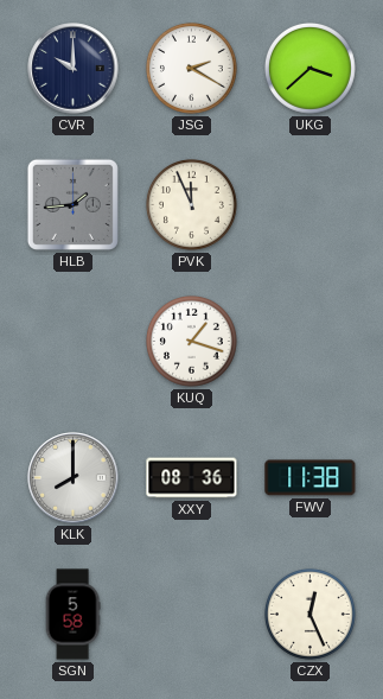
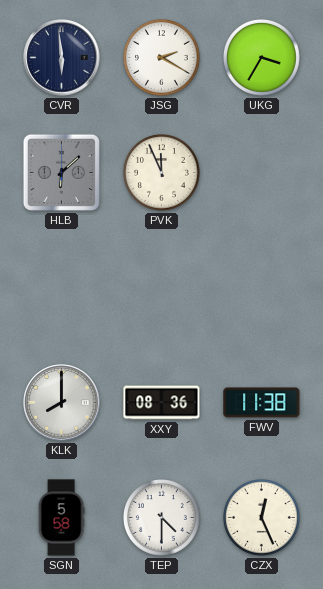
CVR: 10:00 -> 5:59
UKG: 3:38 -> 3:35
HLB: 1:44 -> 6:08
KUQ: 1:18 -> none
TEP: none -> 4:30
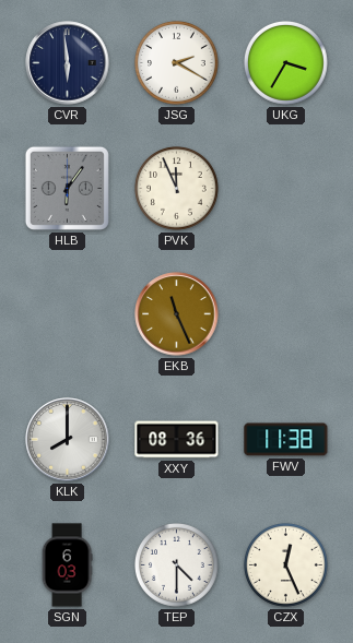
HLB: 6:08 -> 6:06
EKB: none -> 11:26
SGN: 5:58 -> 6:03
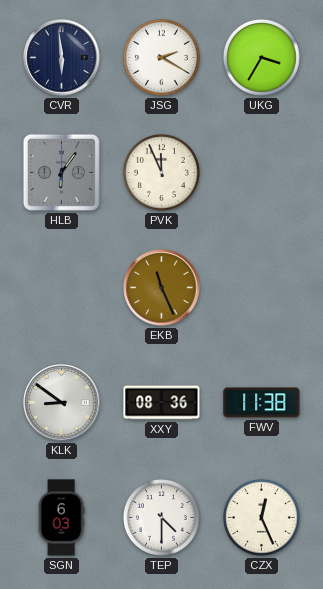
KLK: 8:00 -> 8:51
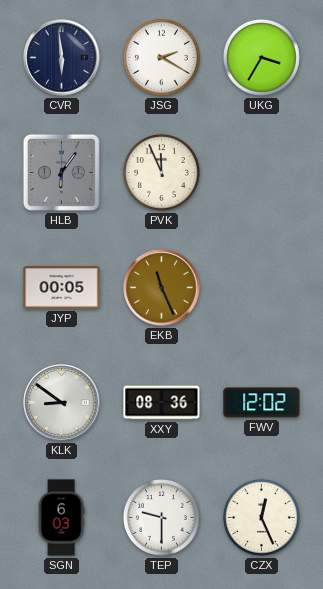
JYP: none -> 00:05
FWV: 11:38 -> 12:02
TEP: 4:30 -> 9:30
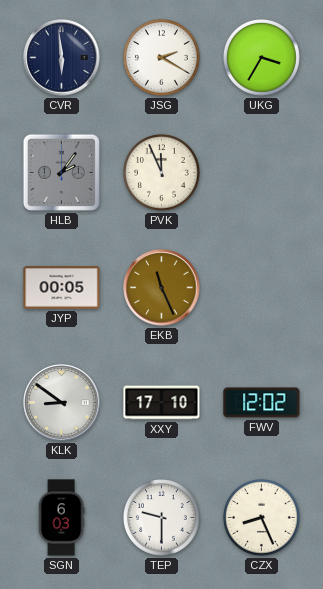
HLB: 6:06 -> 2:06
XXY: 08:36 -> 17:10
CZX: 12:26 -> 8:26
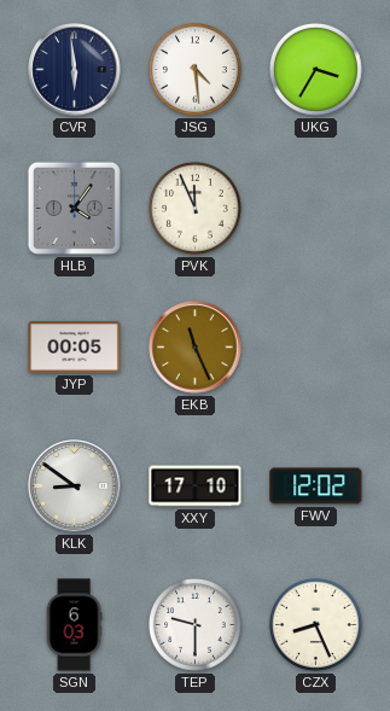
JSG: 2:20 -> 4:29
HLB: 2:06 -> 4:06
